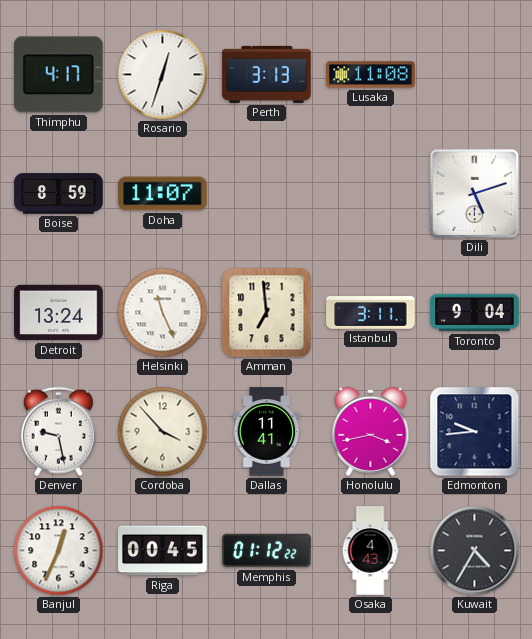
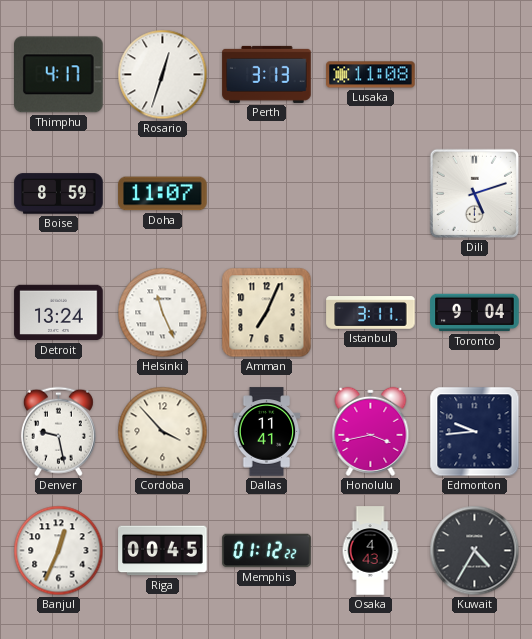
Amman: 6:59 -> 7:04
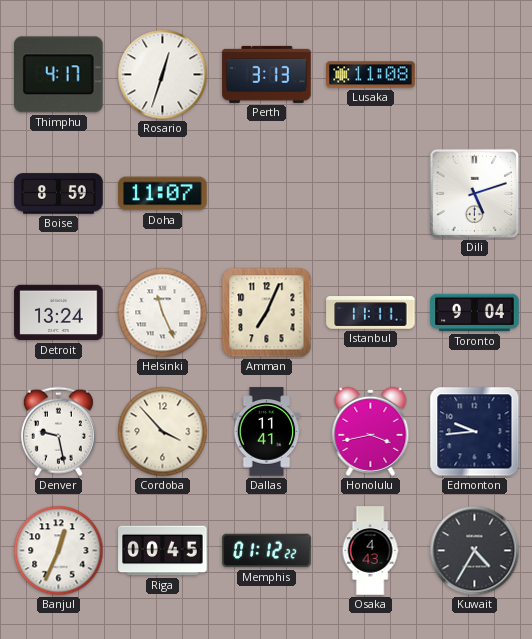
Istanbul: 3:11 -> 11:11
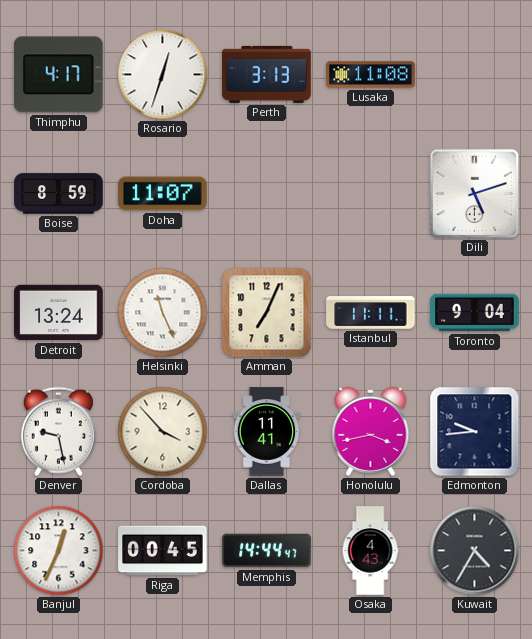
Memphis: 01:12 -> 14:44
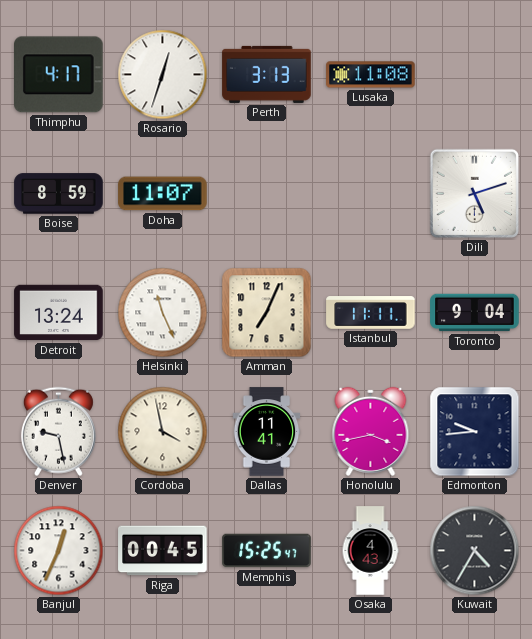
Cordoba: 3:53 -> 3:58
Memphis: 14:44 -> 15:25
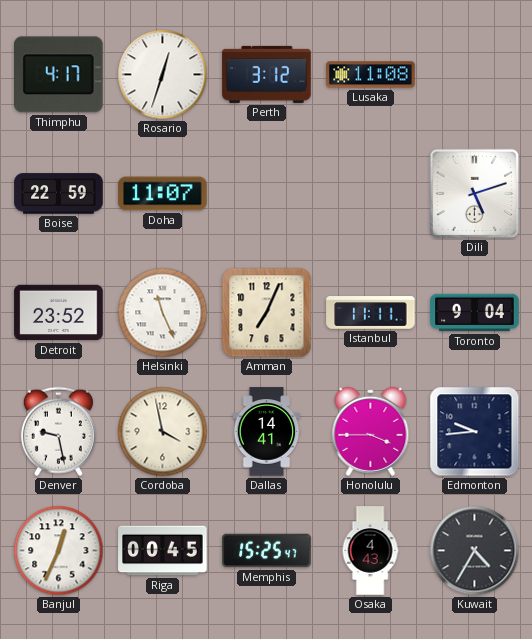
Perth: 3:13 -> 3:12
Boise: 8:59 -> 22:59
Detroit: 13:24 -> 23:52
Dallas: 11:41 -> 14:41
Honolulu: 3:43 -> 3:45
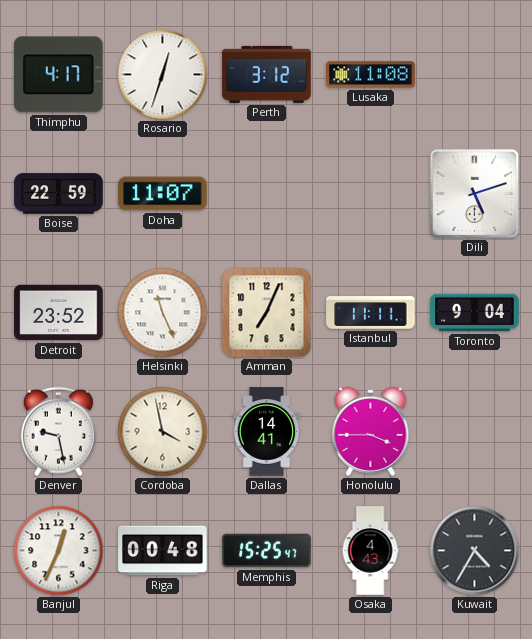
Edmonton: 9:44 -> none
Riga: 00:45 -> 00:48
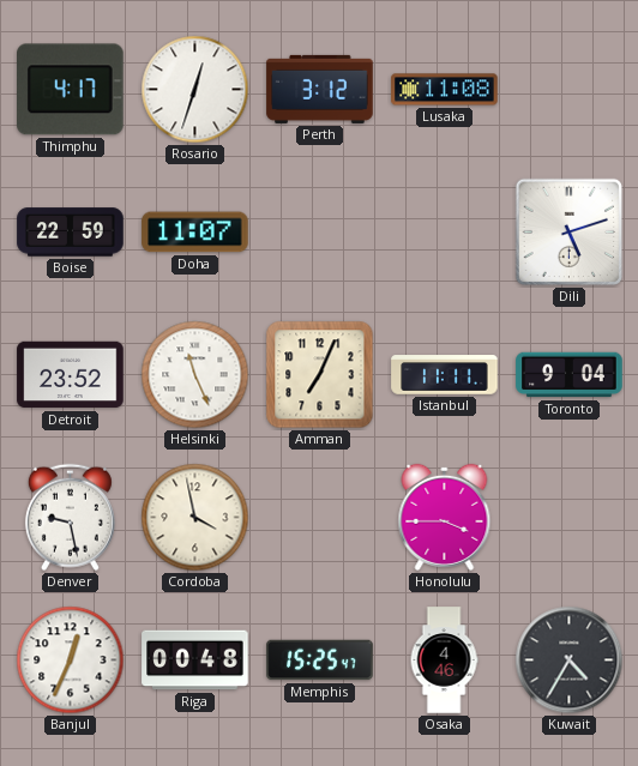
Dallas: 14:41 -> none
Osaka: 4:43 -> 4:46
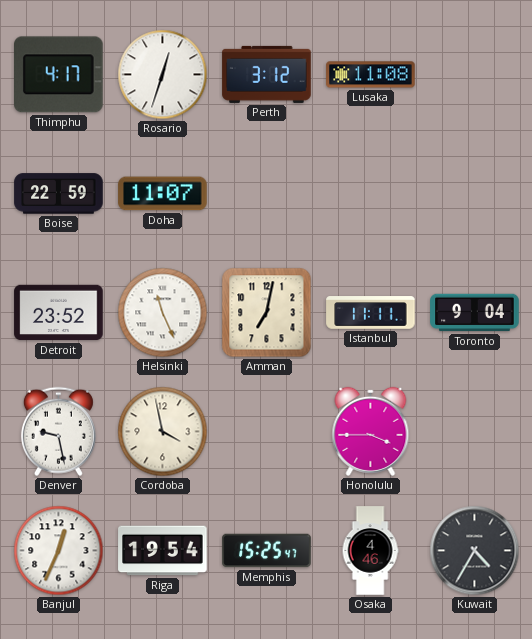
Dili: 5:12 -> none
Amman: 7:04 -> 7:02
Riga: 00:48 -> 19:54
